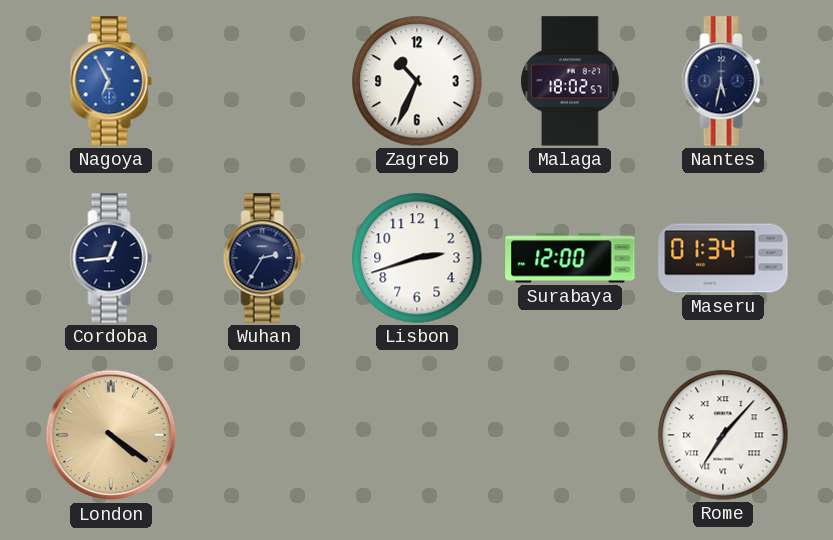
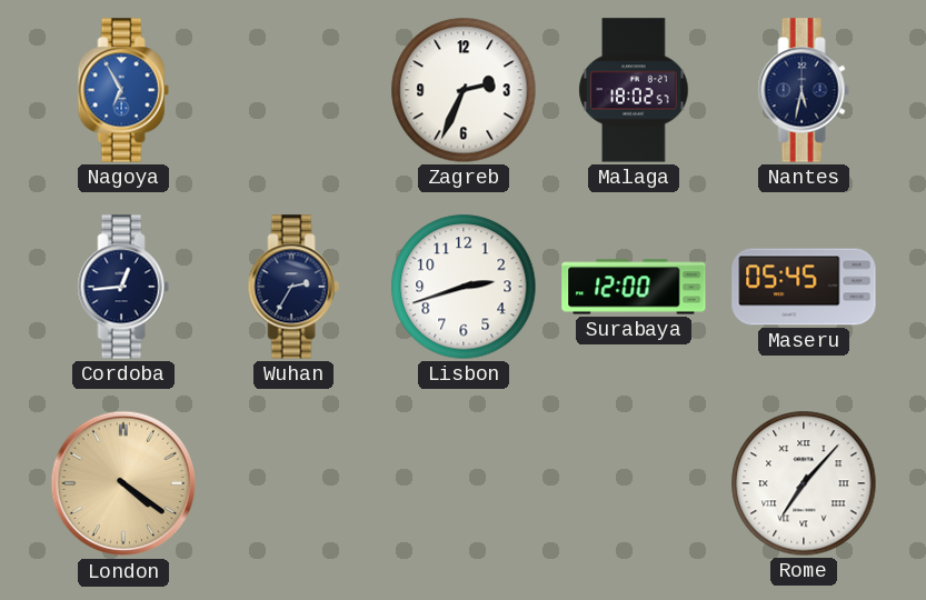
Zagreb: 10:34 -> 2:34
Maseru: 01:34 -> 05:45
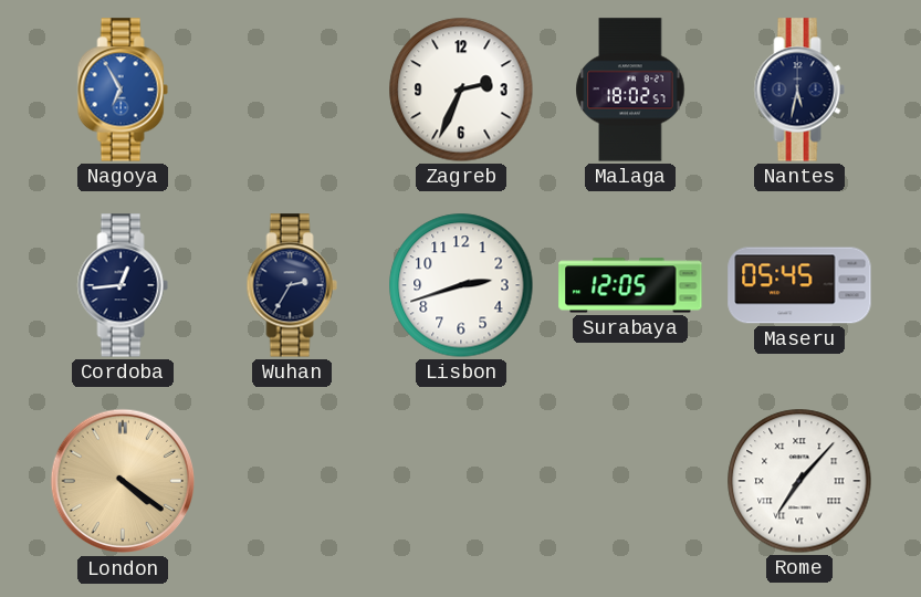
Surabaya: 12:00 -> 12:05
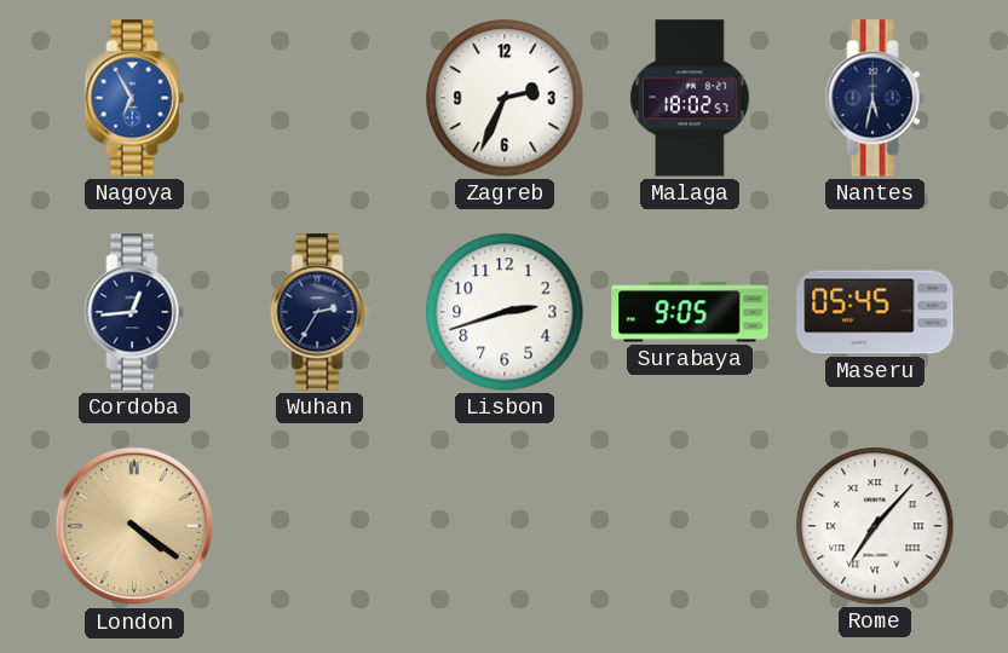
Surabaya: 12:05 -> 9:05
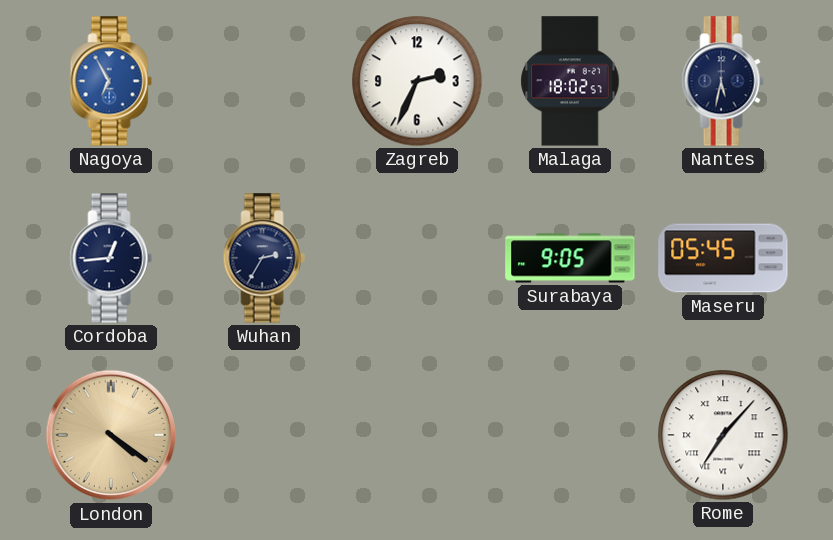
Lisbon: 2:42 -> none
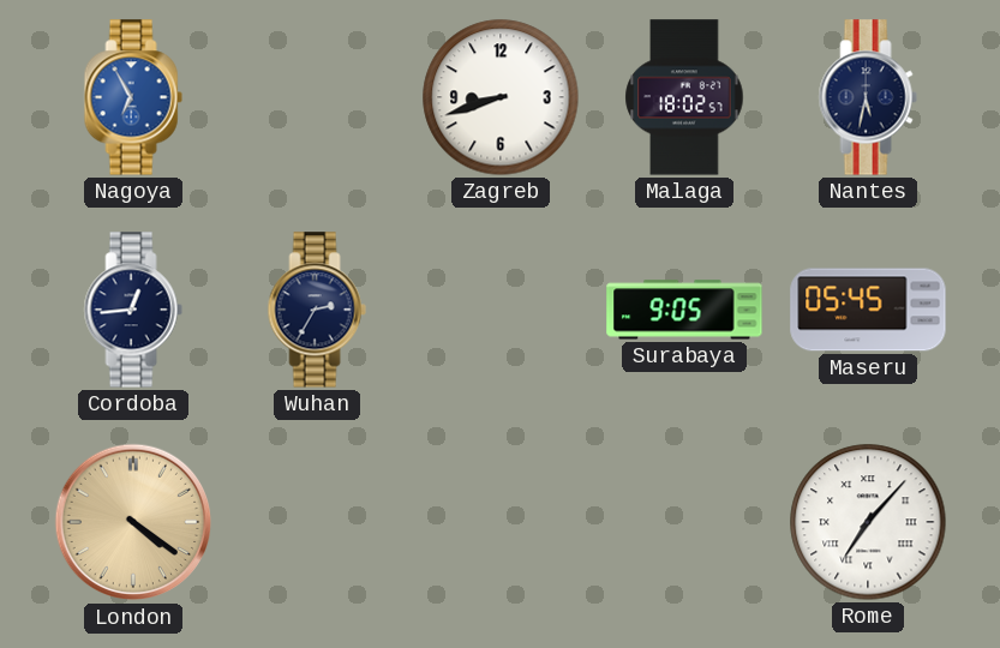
Zagreb: 2:34 -> 8:42
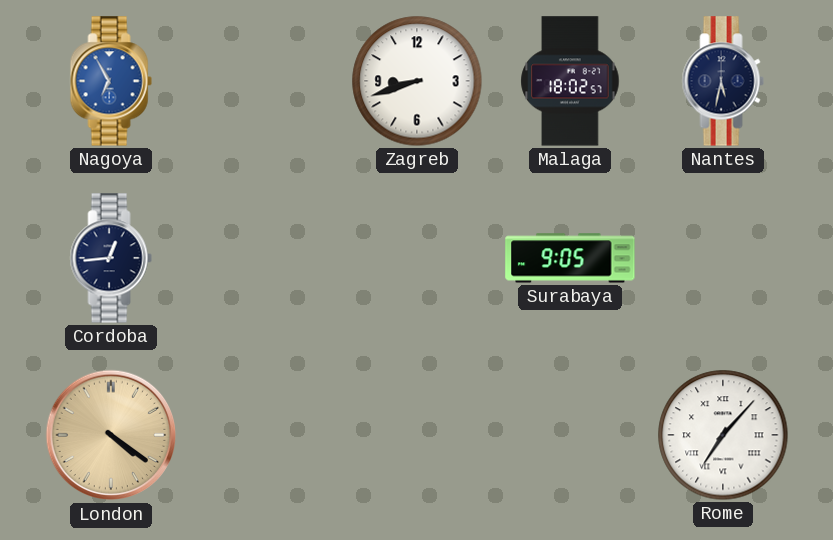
Wuhan: 2:35 -> none
Maseru: 05:45 -> none
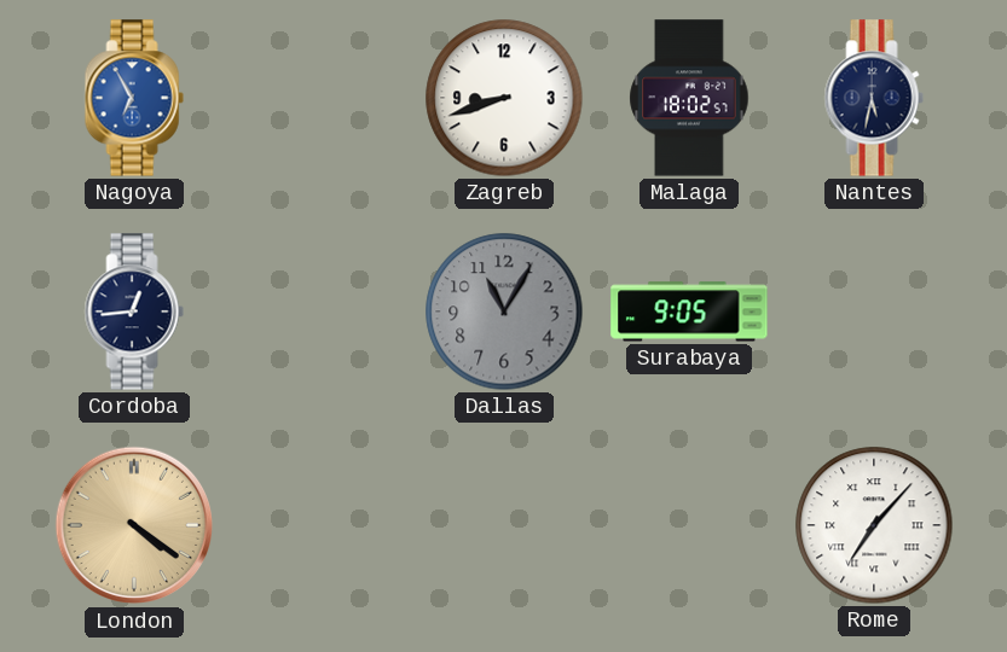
Dallas: none -> 11:05
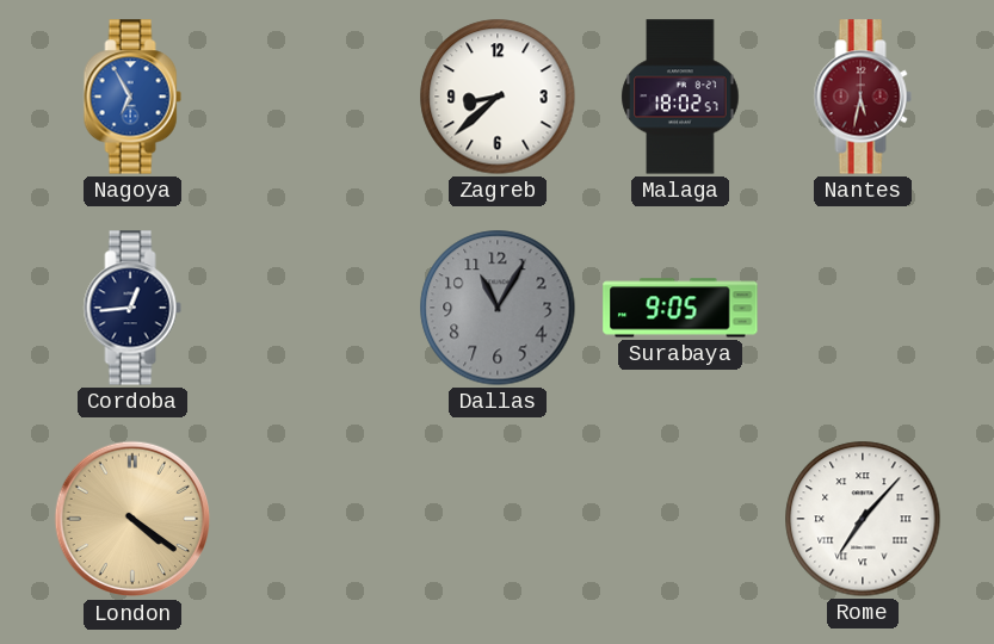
Zagreb: 8:42 -> 8:38
Nantes dial: navy -> burgundy
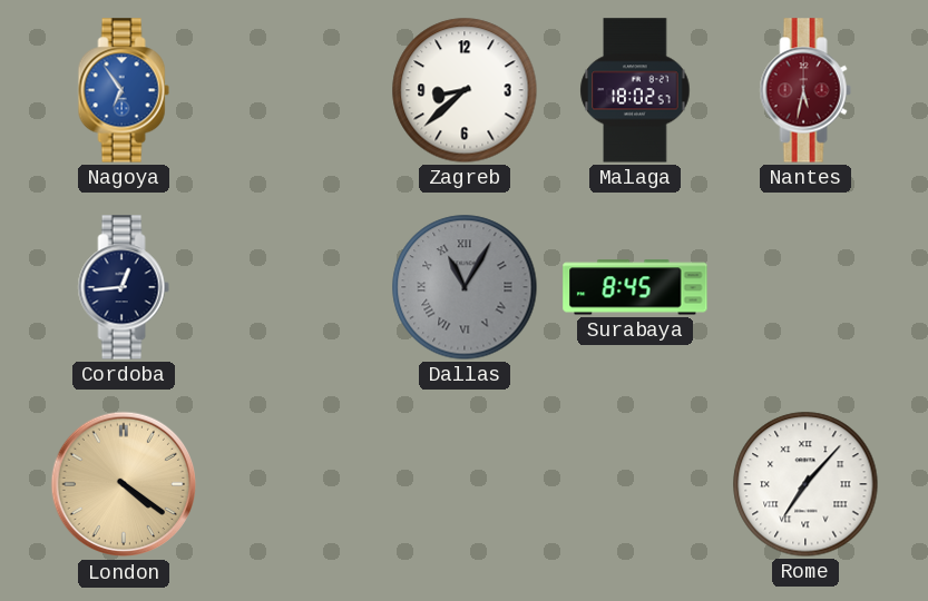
Nagoya: 6:55 -> 6:54
Dallas numerals: Arabic -> Roman
Surabaya: 9:05 -> 8:45
